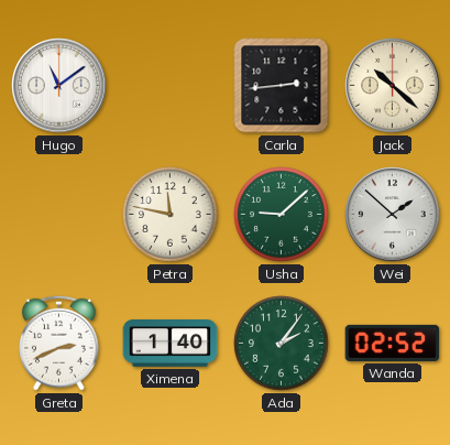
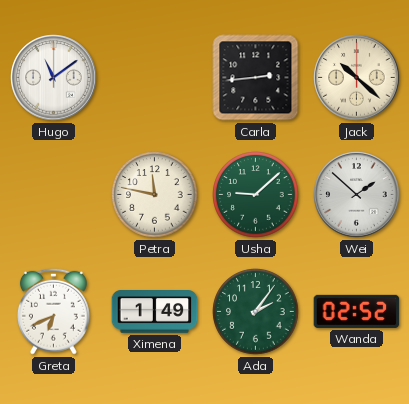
Greta: 2:41 -> 6:41
Ximena: 1:40 -> 1:49
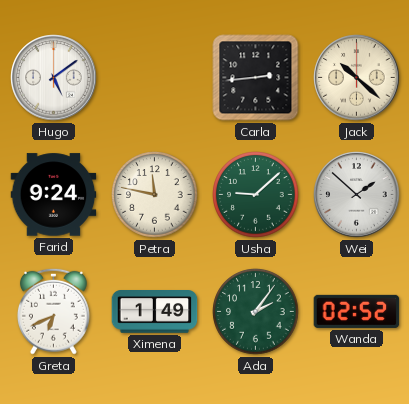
Hugo: 11:09 -> 5:09
Farid: none -> 9:24
